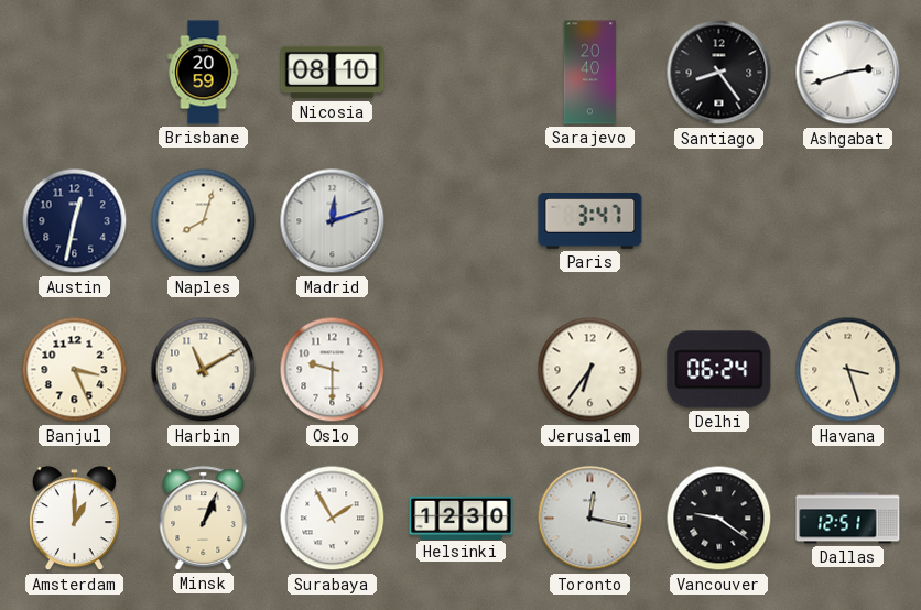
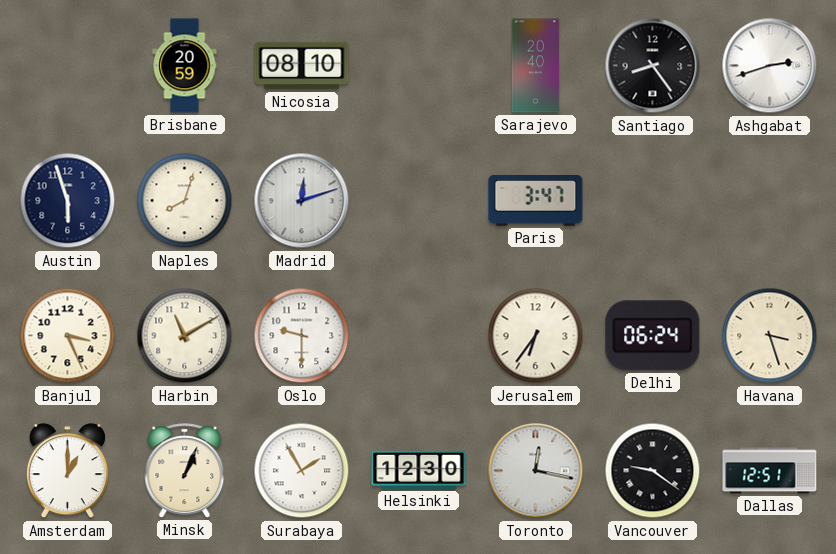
Austin: 12:32 -> 5:57
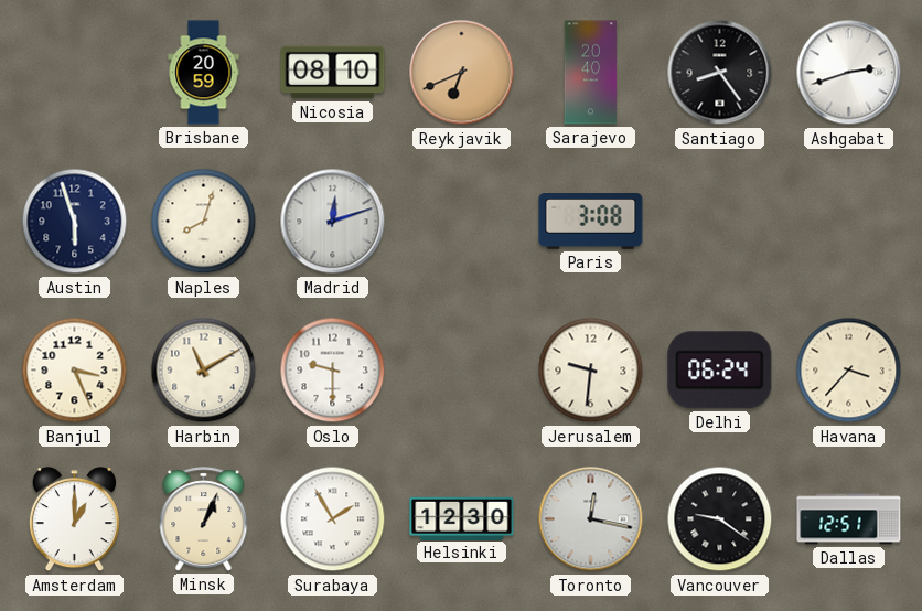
Reykjavik: none -> 6:41
Paris: 3:47 -> 3:08
Jerusalem: 6:36 -> 9:31
Havana: 3:27 -> 3:37
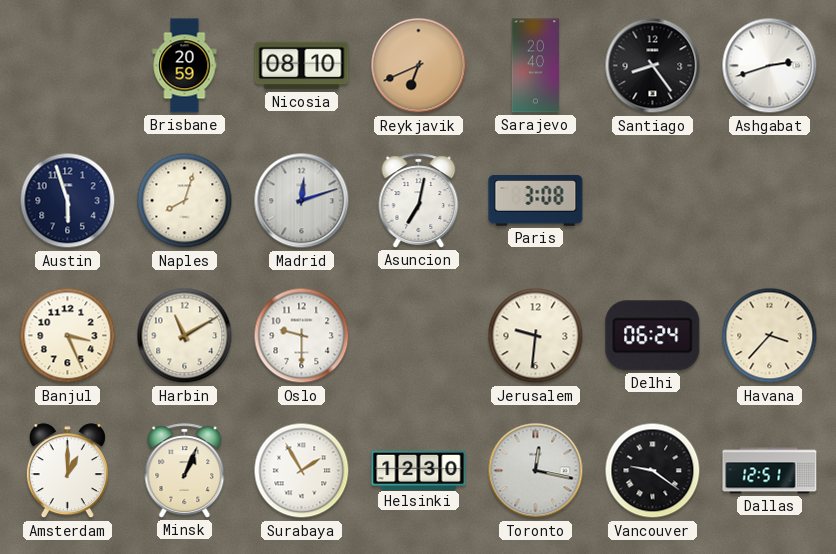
Asuncion: none -> 7:02
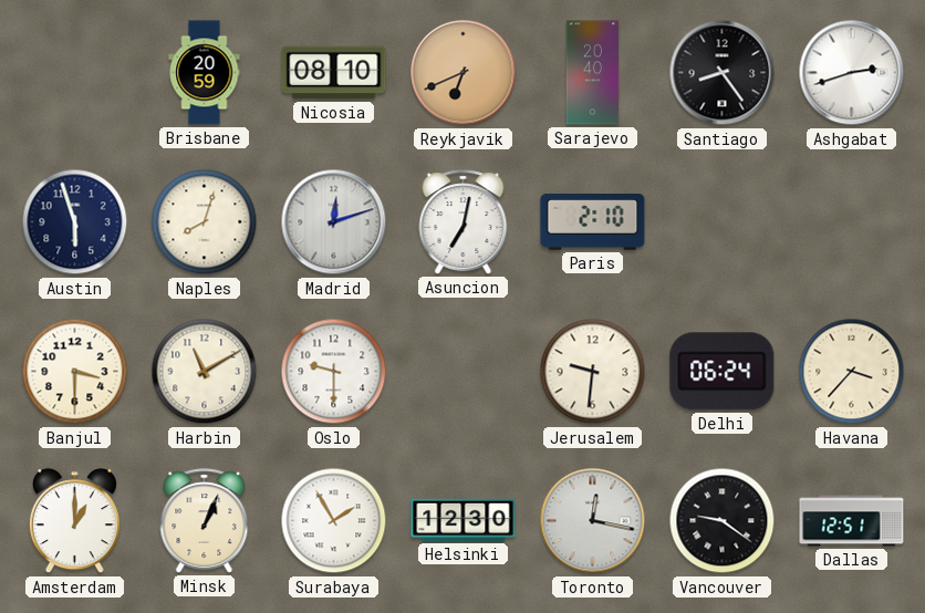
Paris: 3:08 -> 2:10
Banjul: 3:26 -> 3:30
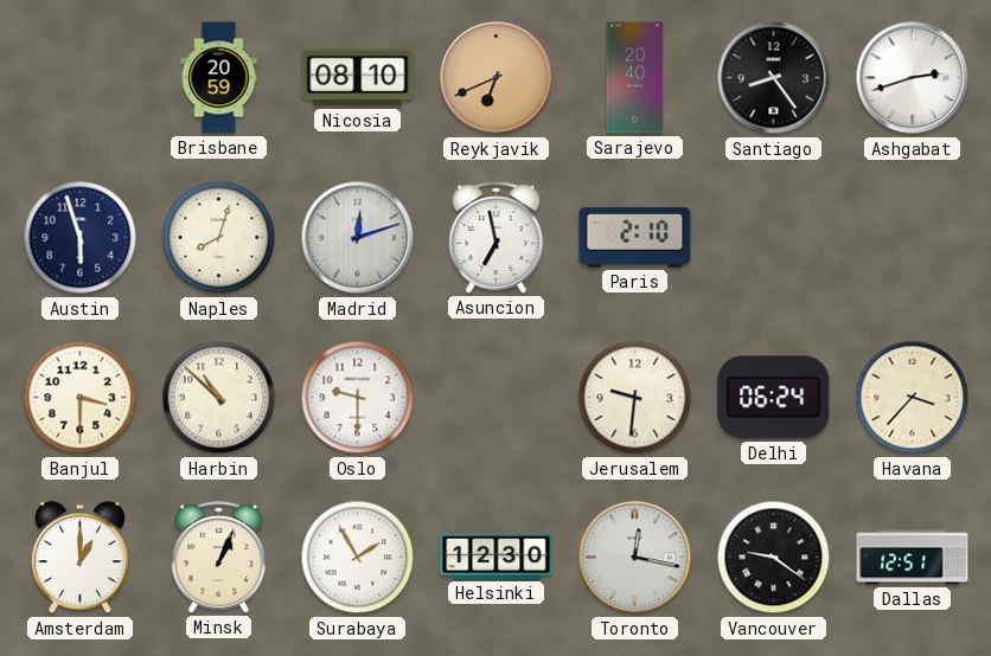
Asuncion: 7:02 -> 6:58
Harbin: 11:10 -> 10:52
